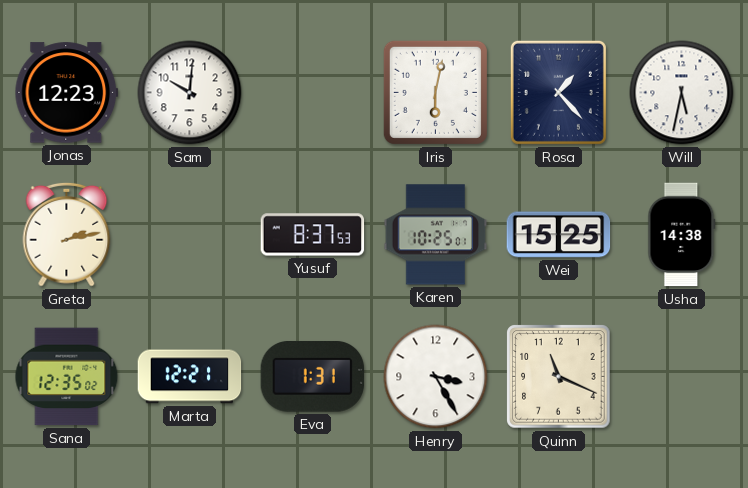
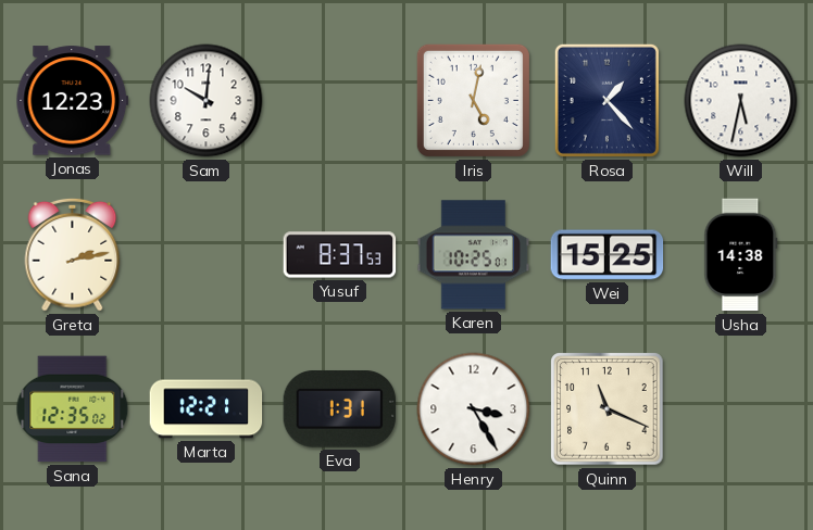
Iris: 6:02 -> 5:02
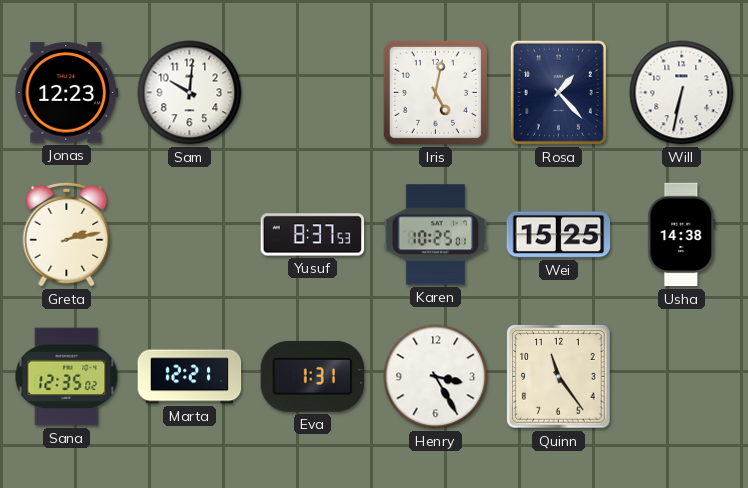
Will: 5:32 -> 6:32
Quinn: 11:19 -> 11:24
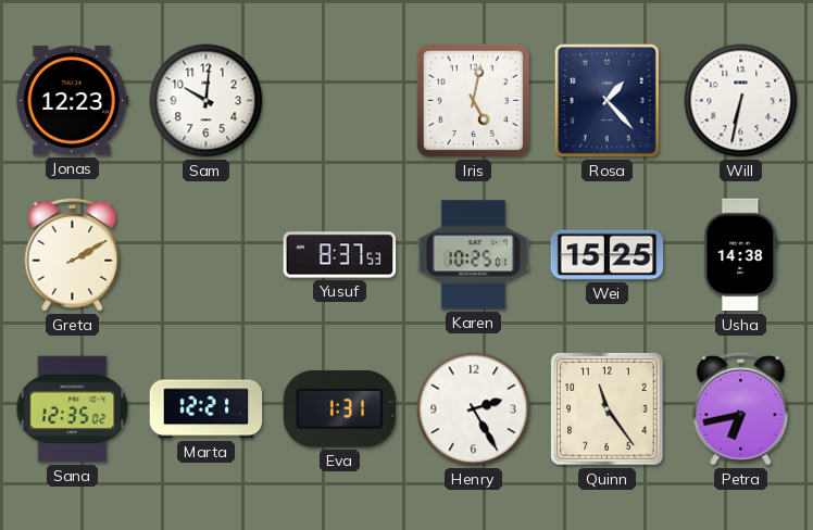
Greta: 2:13 -> 2:10
Henry: 3:25 -> 2:25
Petra: none -> 6:43
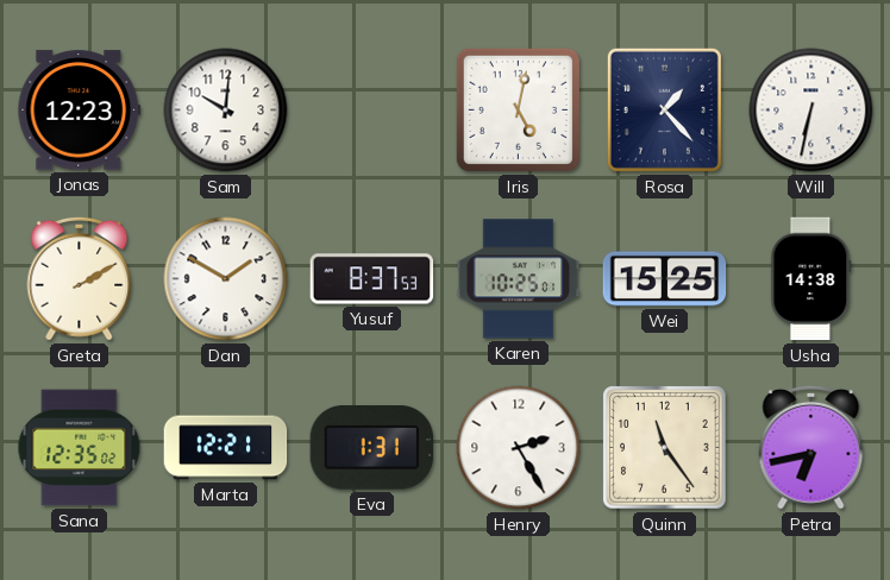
Dan: none -> 1:50
